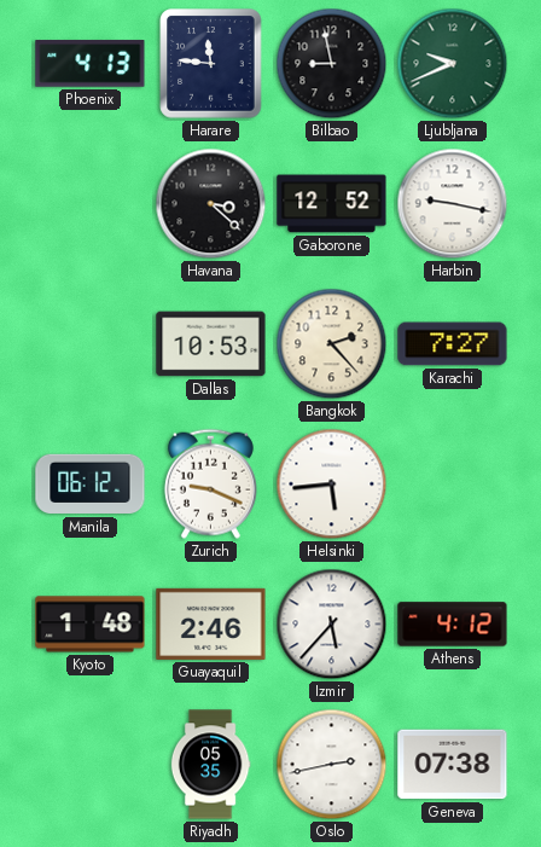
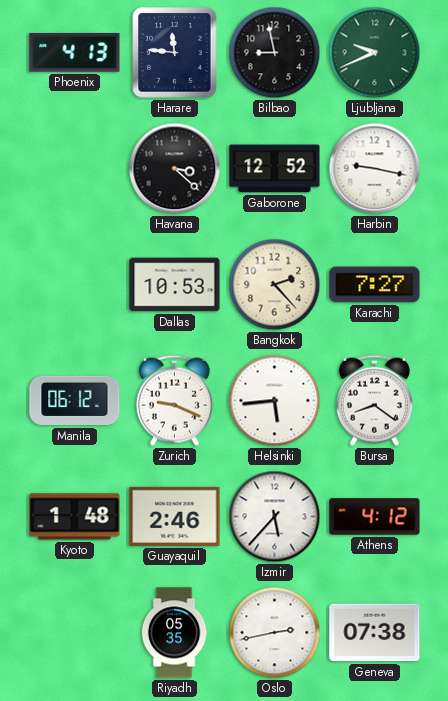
Bursa: none -> 8:21
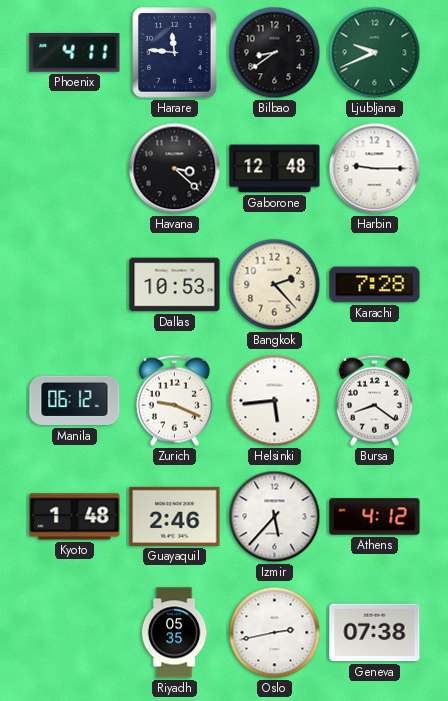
Phoenix: 4:13 -> 4:11
Bilbao: 8:58 -> 8:39
Gaborone: 12:52 -> 12:48
Harbin: 9:17 -> 9:15
Karachi: 7:27 -> 7:28
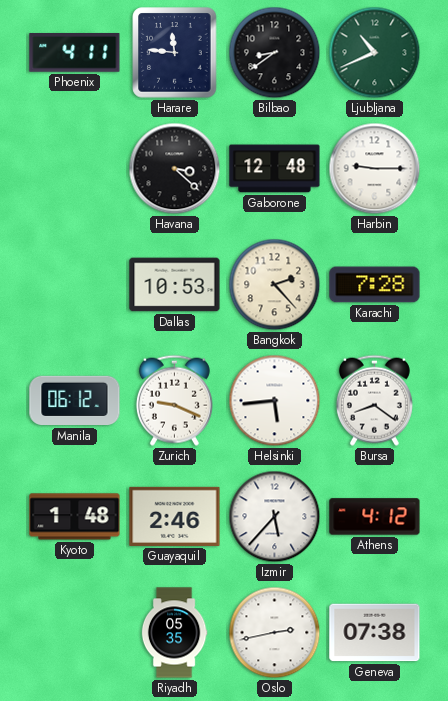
Ljubljana: 9:41 -> 10:41
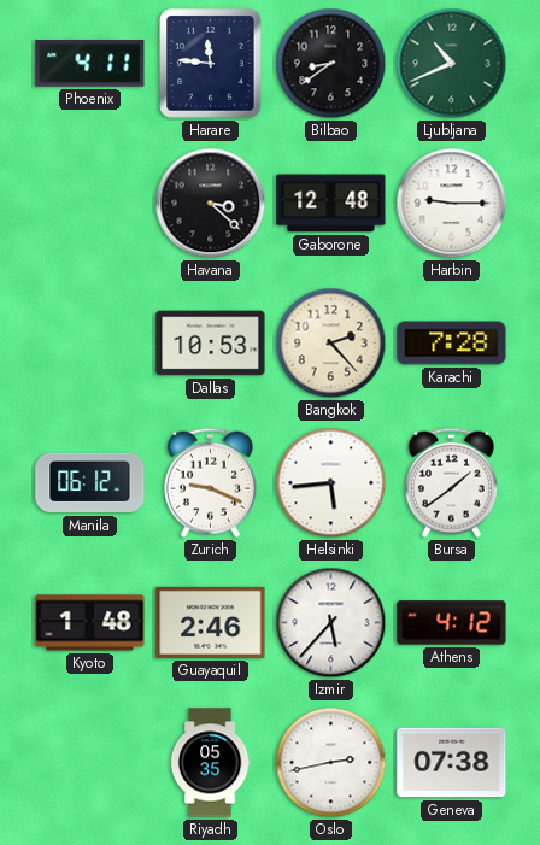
Bursa: 8:21 -> 1:39
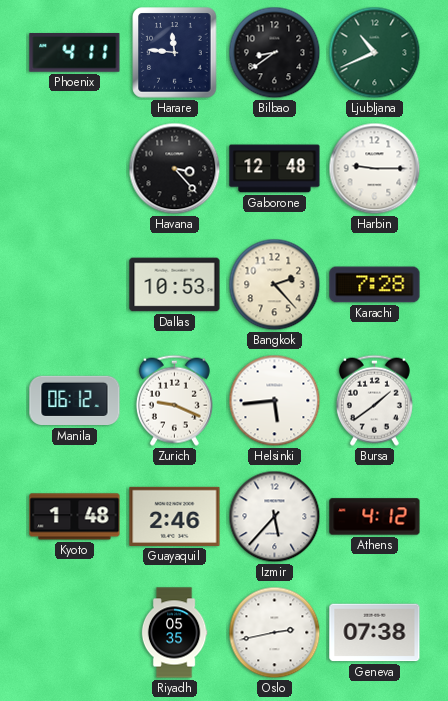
Havana: 3:22 -> 3:23
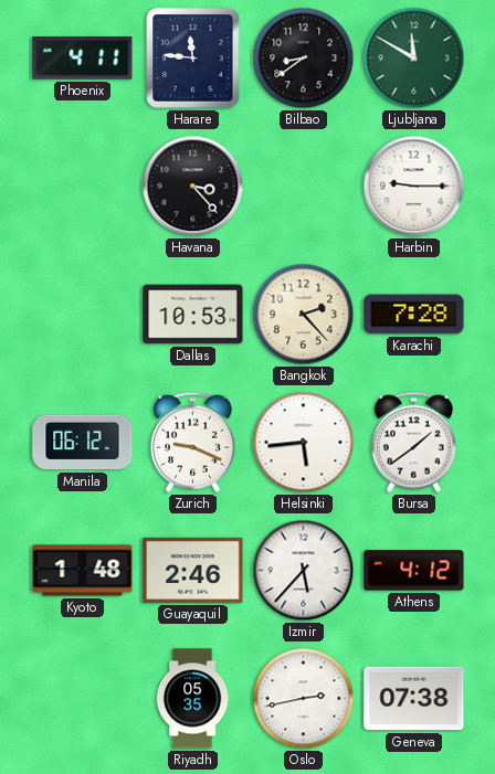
Ljubljana: 10:41 -> 11:50
Gaborone: 12:48 -> none
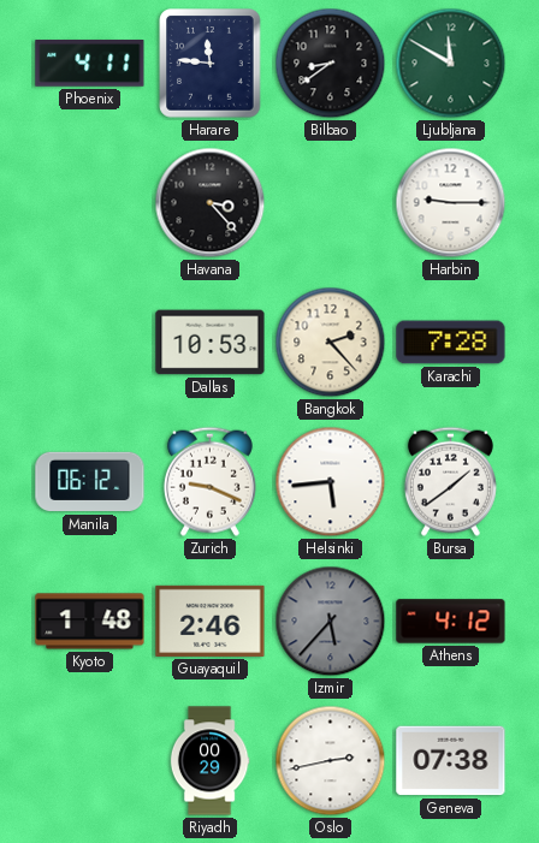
Izmir dial: white -> grey
Riyadh: 05:35 -> 00:29
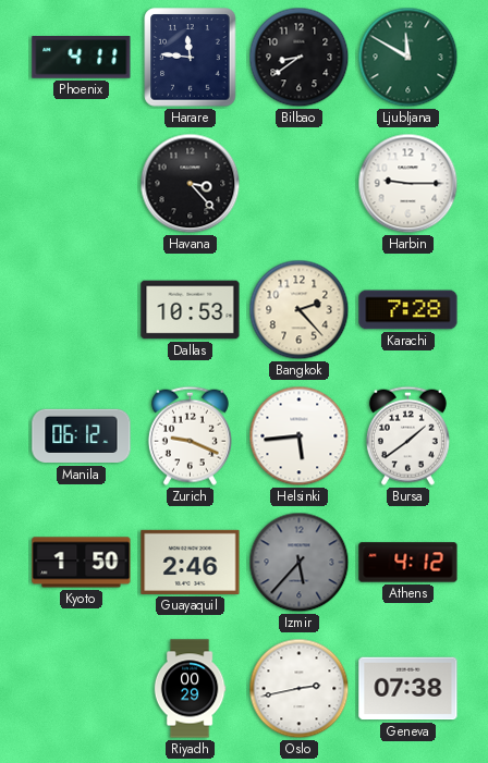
Kyoto: 1:48 -> 1:50
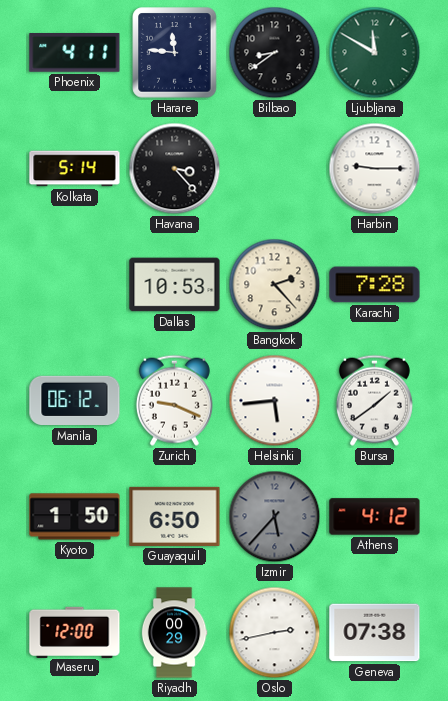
Kolkata: none -> 5:14
Guayaquil: 2:46 -> 6:50
Maseru: none -> 12:00
